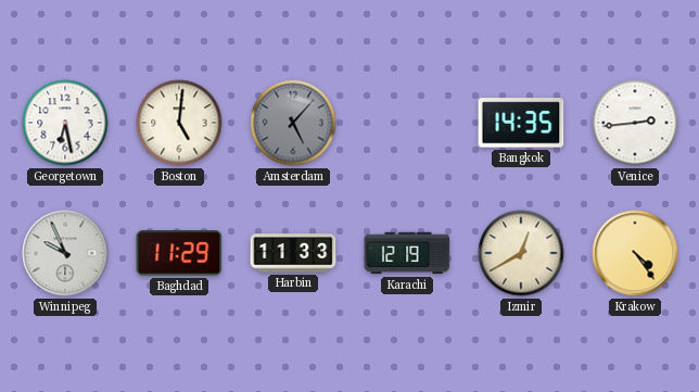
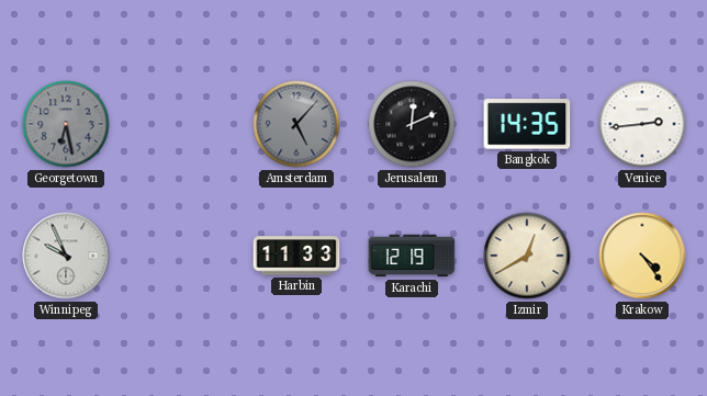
Georgetown dial: white -> grey
Boston: 5:01 -> none
Jerusalem: none -> 12:11
Baghdad: 11:29 -> none
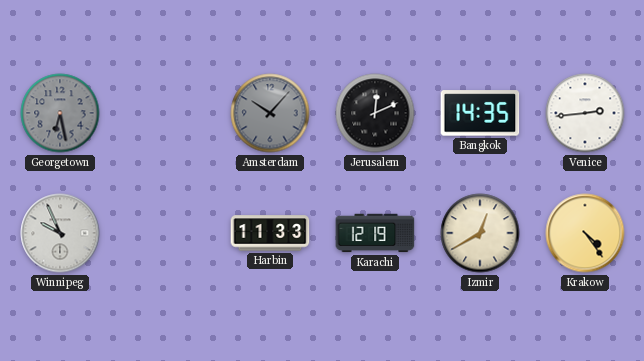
Amsterdam: 5:07 -> 10:07
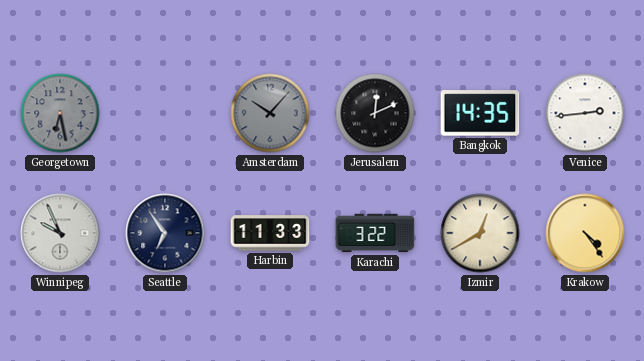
Seattle: none -> 6:54
Karachi: 12:19 -> 3:22
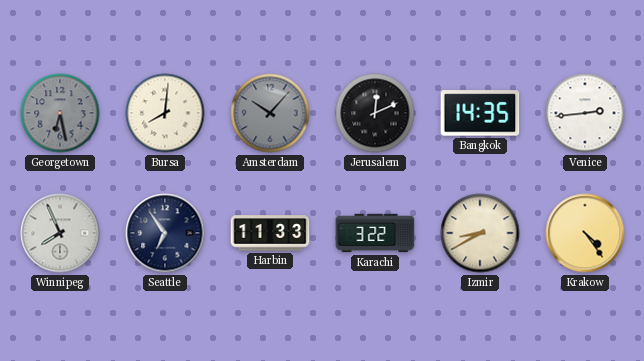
Bursa: none -> 8:01
Winnipeg: 9:56 -> 7:56
Izmir: 12:40 -> 8:40
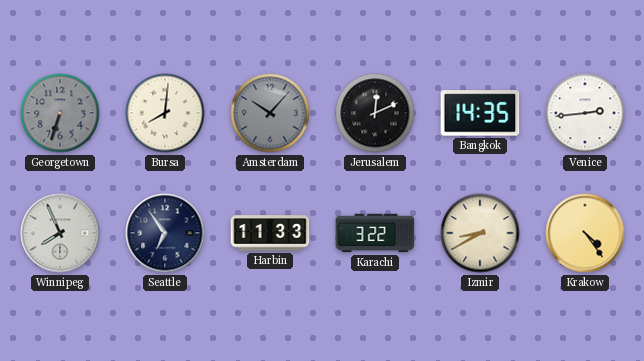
Georgetown: 6:28 -> 6:33
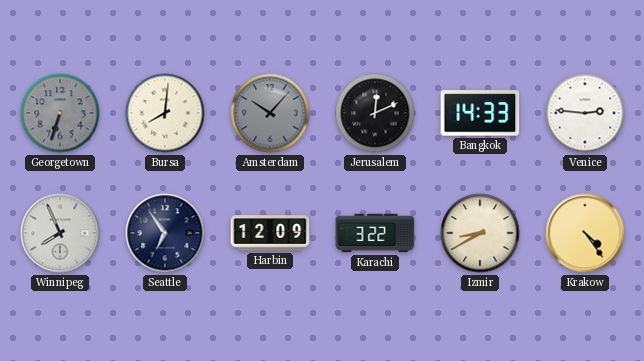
Bangkok: 14:35 -> 14:33
Venice: 2:44 -> 2:46
Harbin: 11:33 -> 12:09
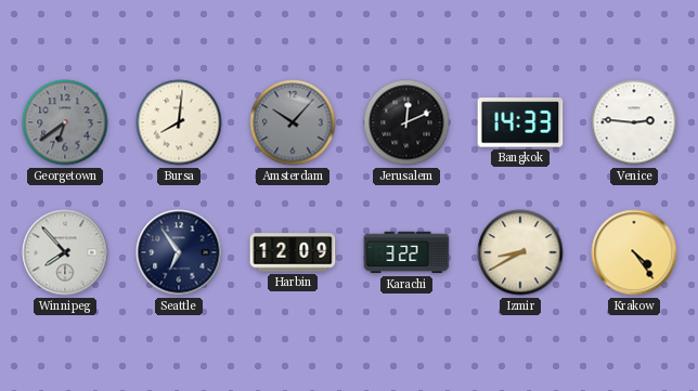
Georgetown: 6:33 -> 6:39
Winnipeg: 7:56 -> 7:53
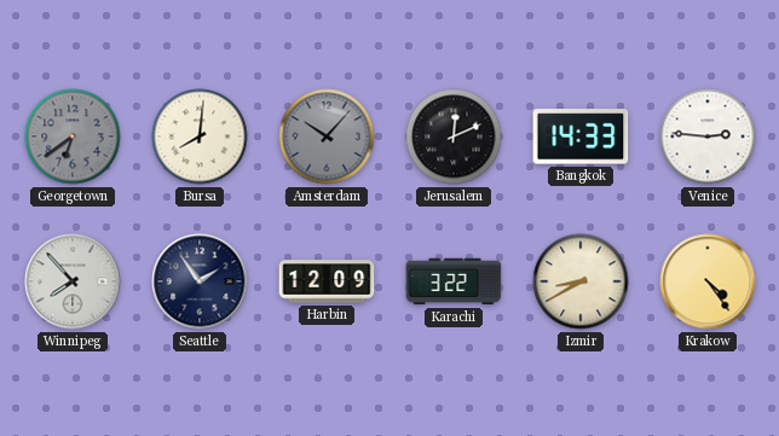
Seattle: 6:54 -> 1:54
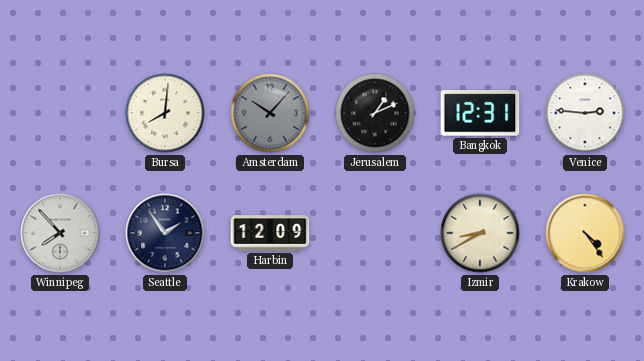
Georgetown: 6:39 -> none
Jerusalem: 12:11 -> 1:11
Bangkok: 14:33 -> 12:31
Karachi: 3:22 -> none
